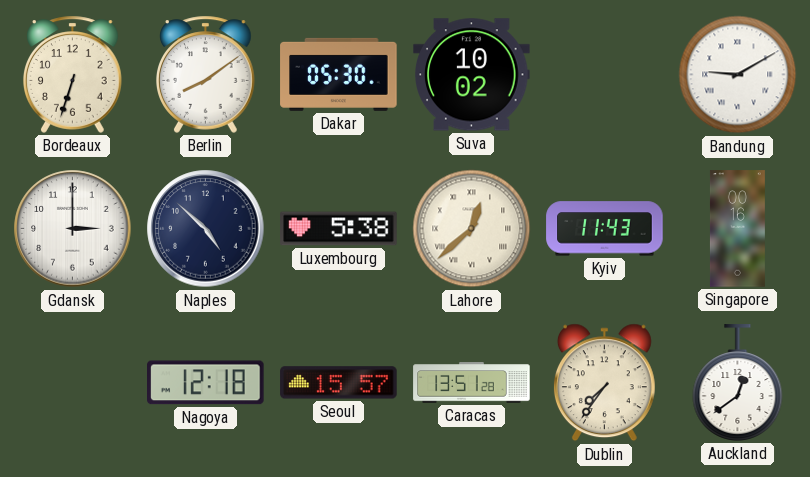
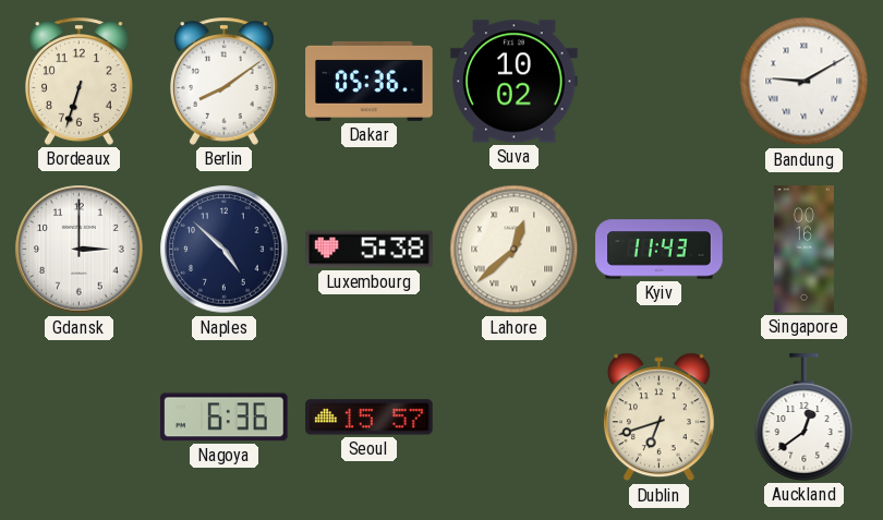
Dakar: 05:30 -> 05:36
Nagoya: 12:18 -> 6:36
Caracas: 13:51 -> none
Dublin: 7:36 -> 6:42
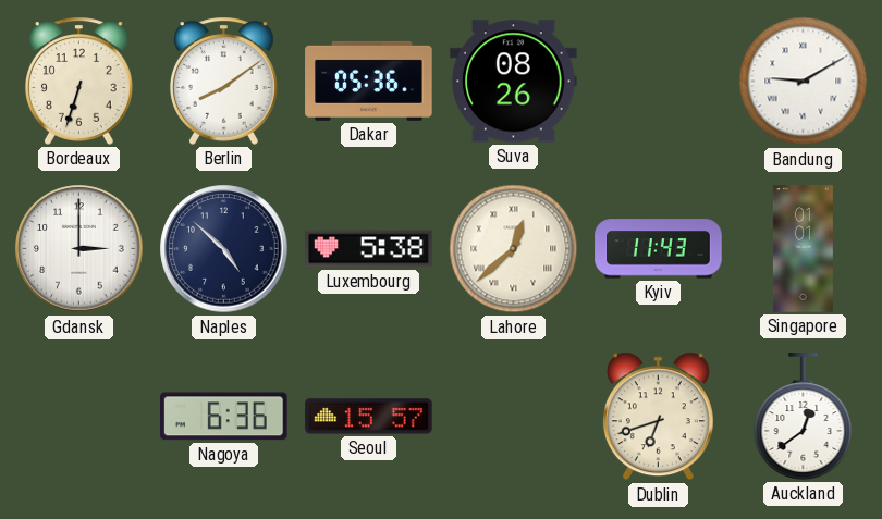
Suva: 10:02 -> 08:26
Singapore: 00:16 -> 01:01
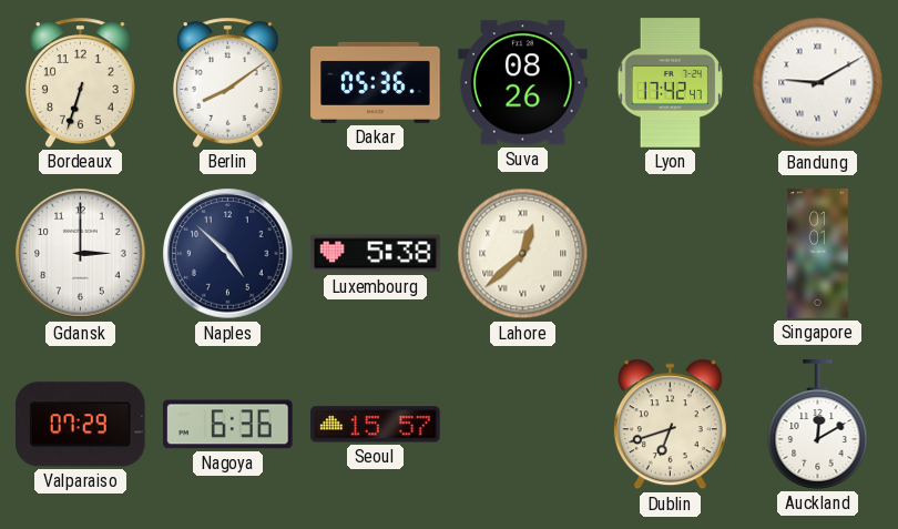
Lyon: none -> 17:42
Kyiv: 11:43 -> none
Valparaiso: none -> 07:29
Auckland: 12:39 -> 12:10
